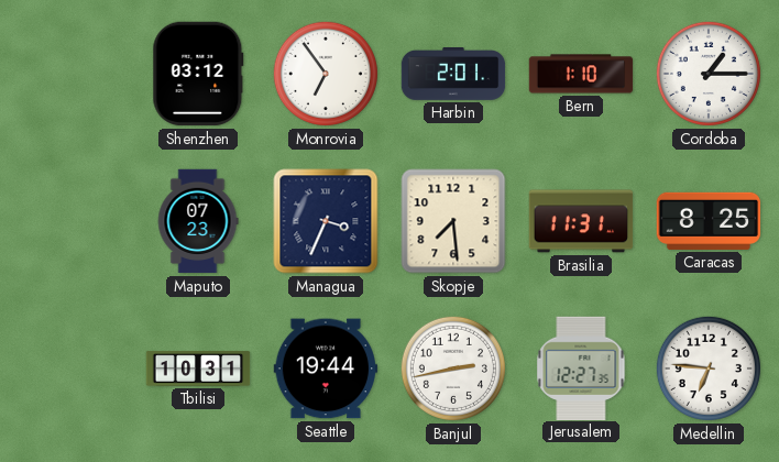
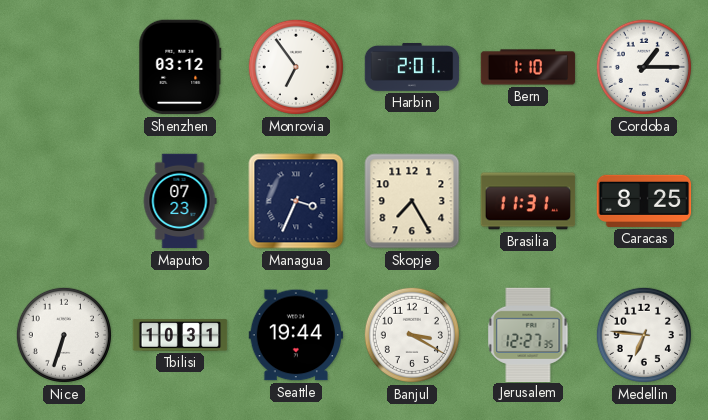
Skopje: 7:29 -> 7:25
Nice: none -> 6:33
Banjul: 2:43 -> 3:20
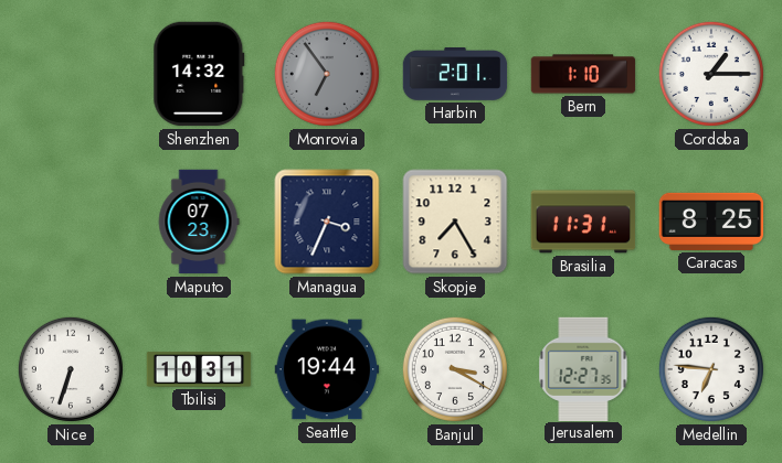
Shenzhen: 03:12 -> 14:32
Monrovia dial: white -> grey
